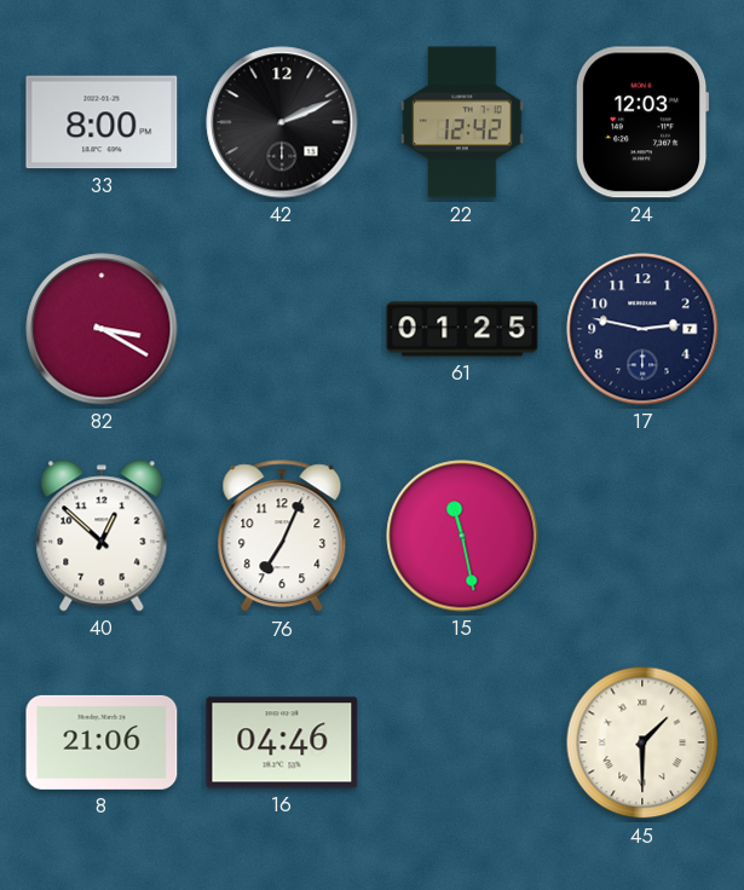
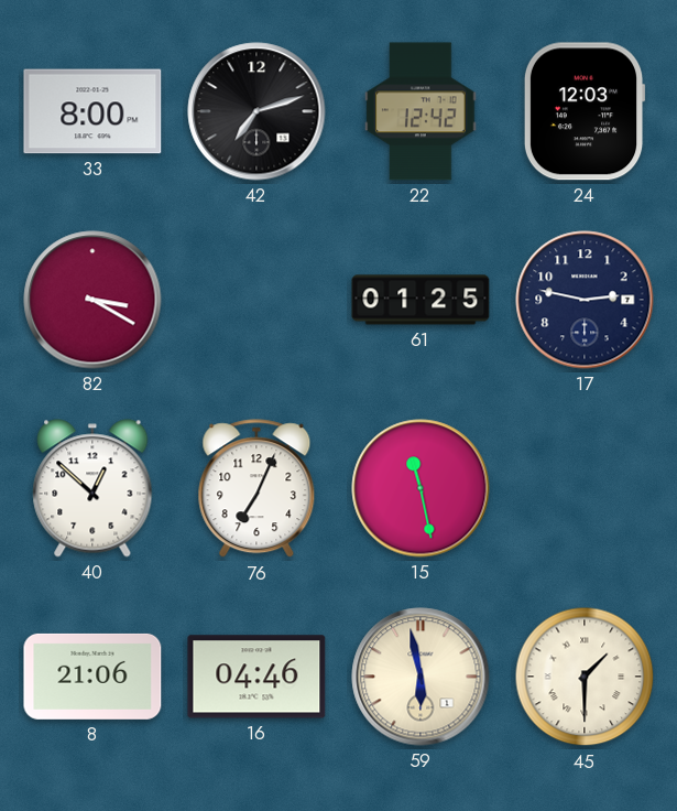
42: 2:11 -> 7:12
59: none -> 5:58
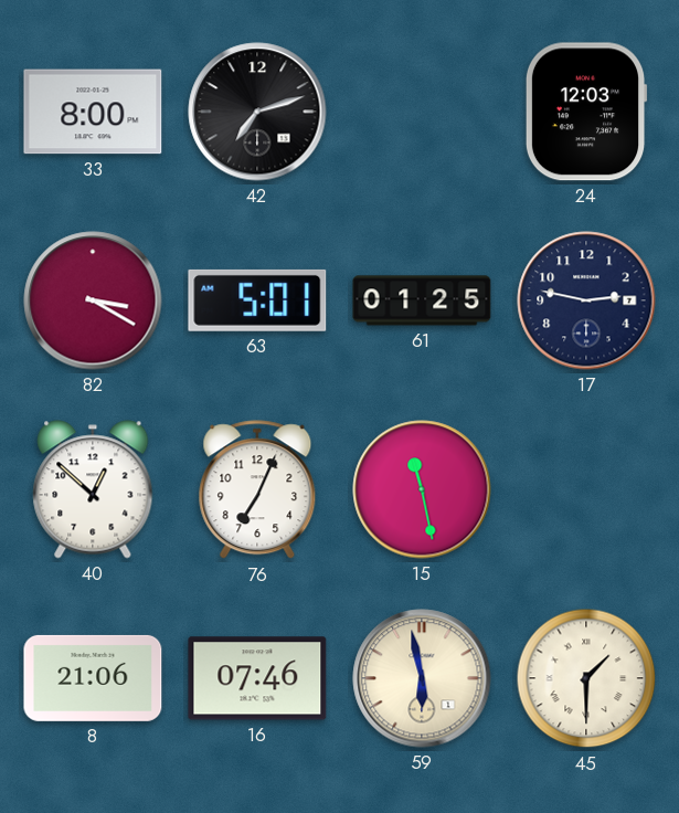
22: 12:42 -> none
63: none -> 5:01
16: 04:46 -> 07:46
